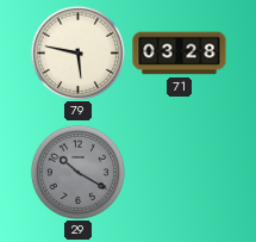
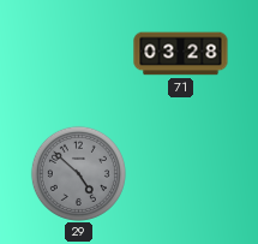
79: 5:47 -> none
29: 10:20 -> 4:52
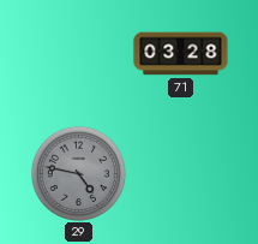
29: 4:52 -> 4:47
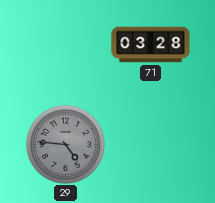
29: 4:47 -> 4:46
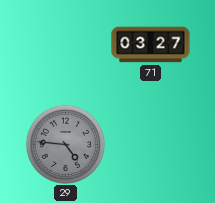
71: 03:28 -> 03:27
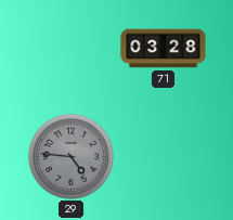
71: 03:27 -> 03:28
